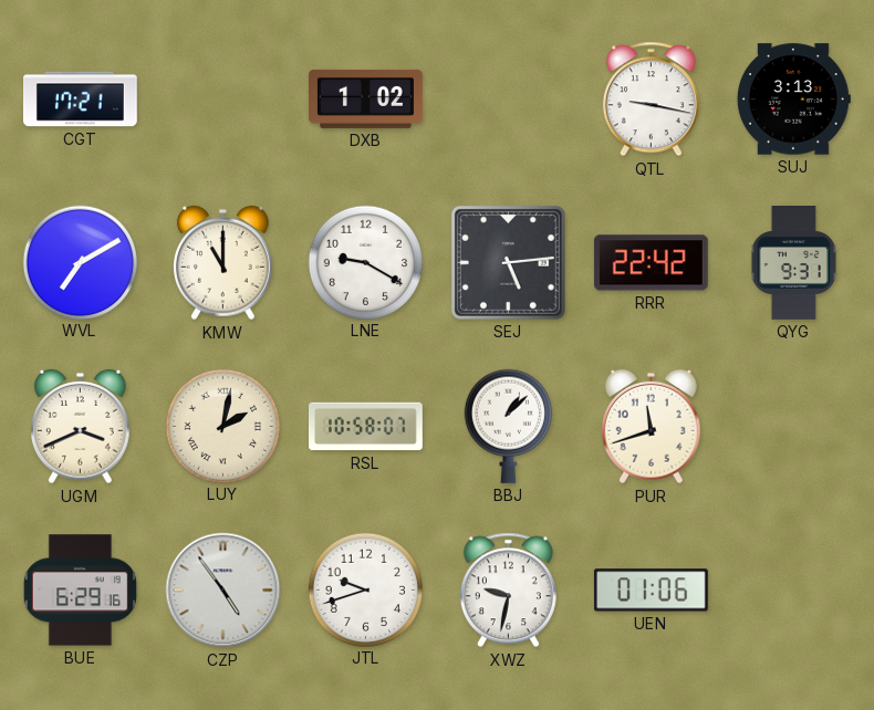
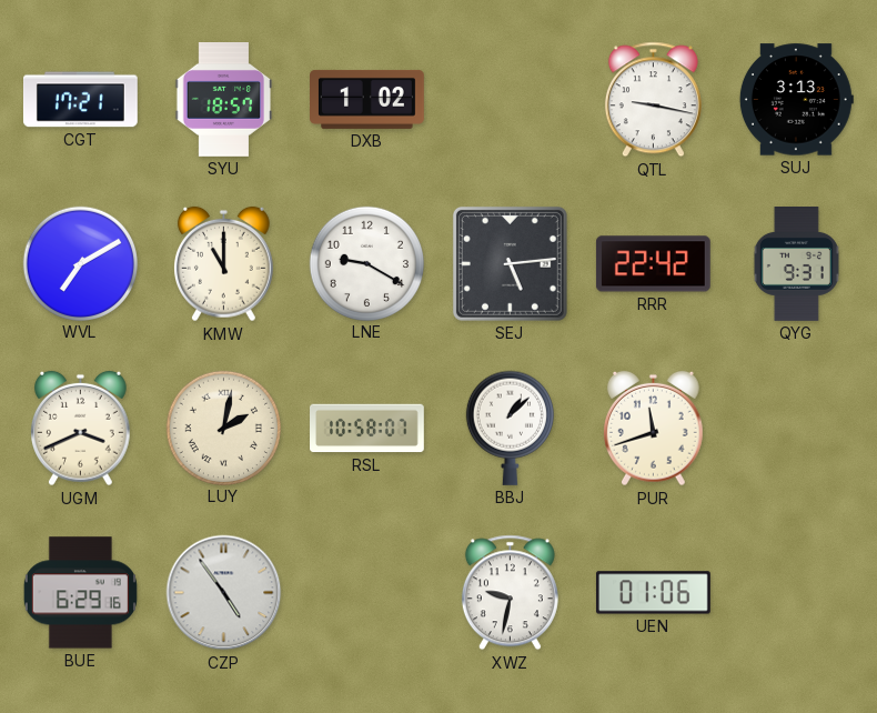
SYU: none -> 18:57
JTL: 9:42 -> none
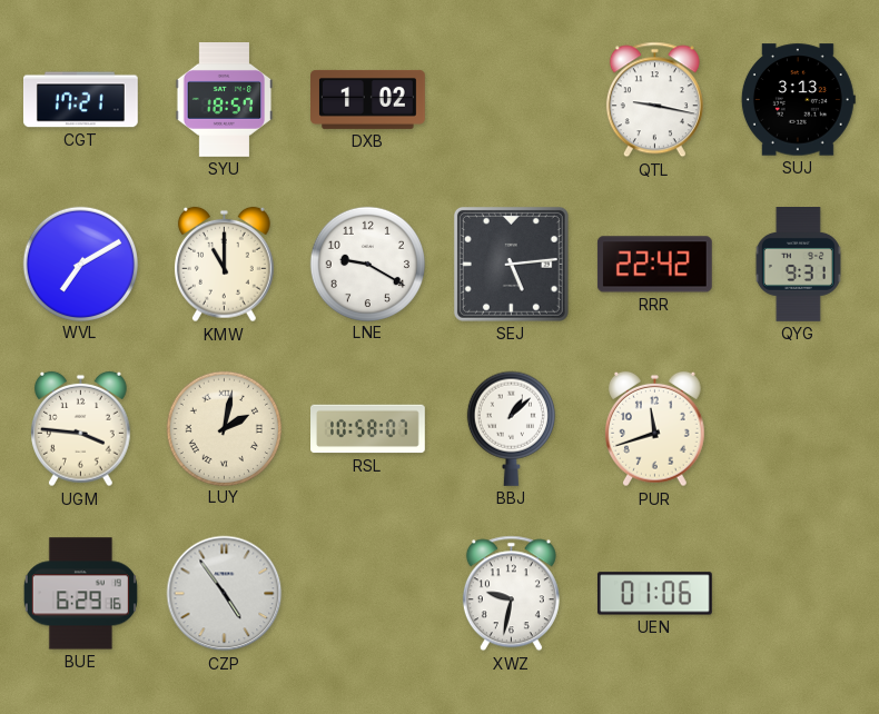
UGM: 3:41 -> 3:46
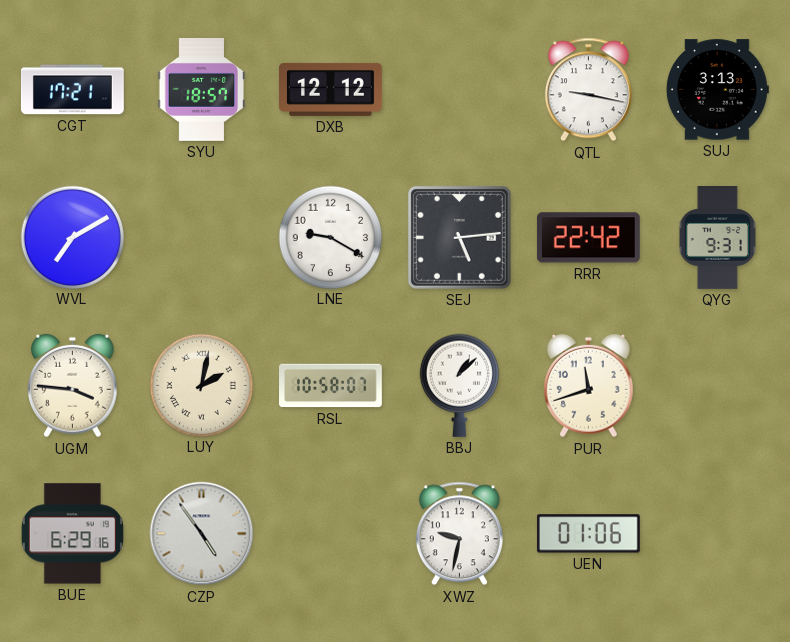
DXB: 1:02 -> 12:12
KMW: 11:00 -> none
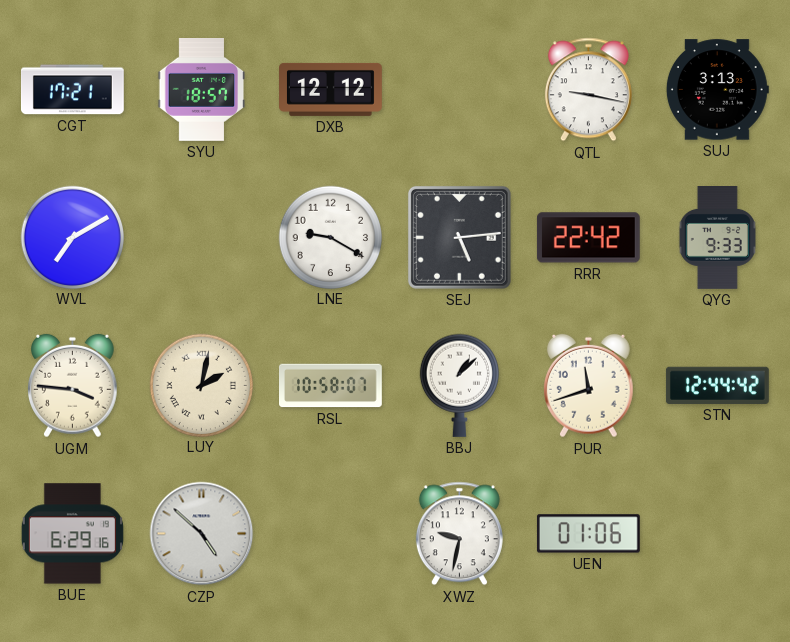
QYG: 9:31 -> 9:33
STN: none -> 12:44
CZP: 4:54 -> 4:52
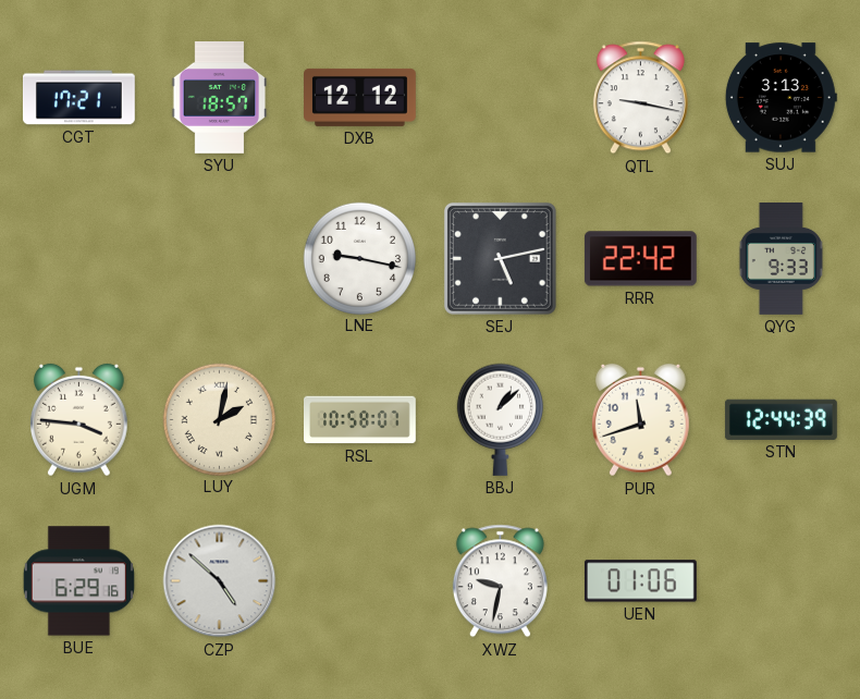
WVL: 7:10 -> none
LNE: 9:20 -> 9:17
SEJ: 5:14 -> 5:13
STN: 12:44:42 -> 12:44:39
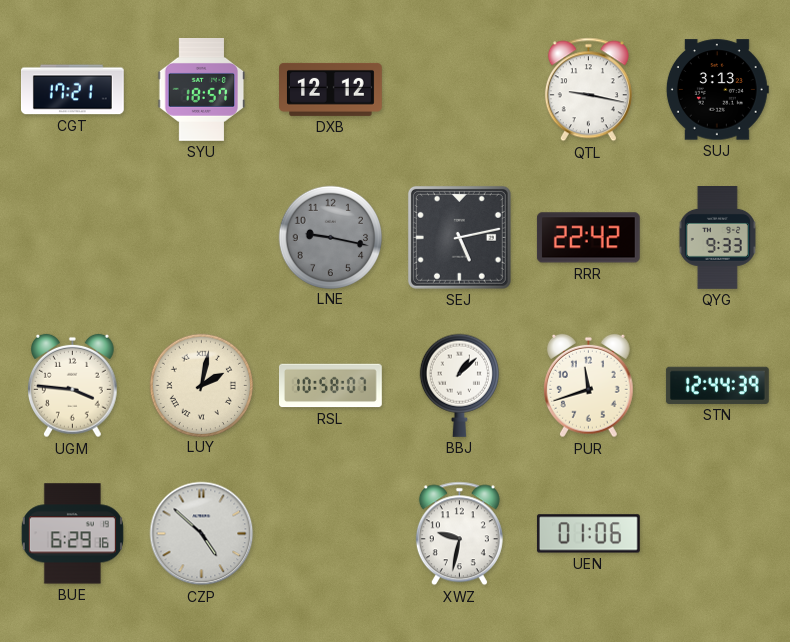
LNE dial: white -> grey
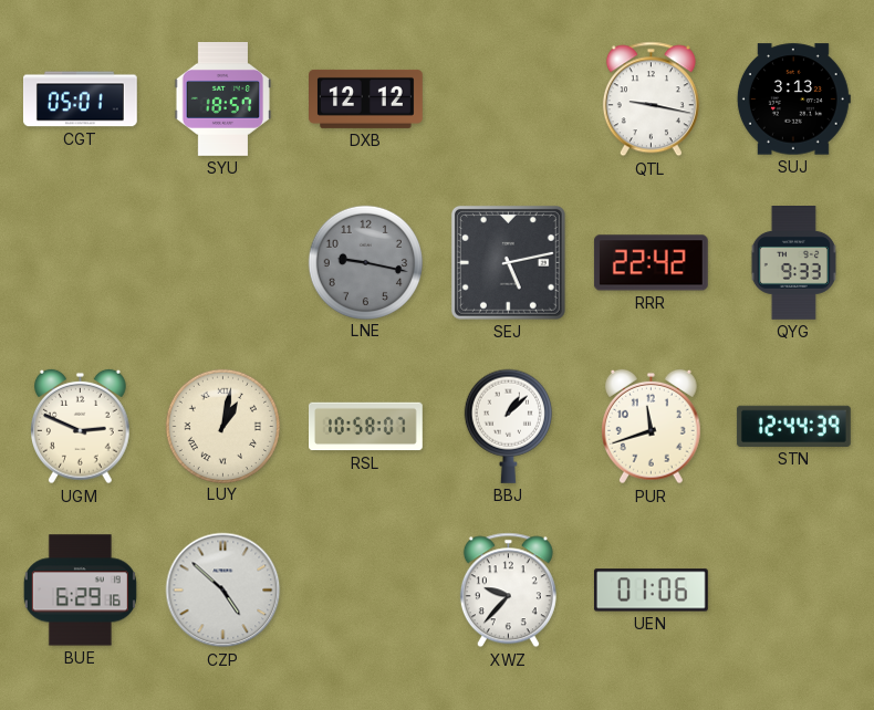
CGT: 17:21 -> 05:01
UGM: 3:46 -> 2:49
LUY: 2:02 -> 1:02
XWZ: 9:32 -> 9:37
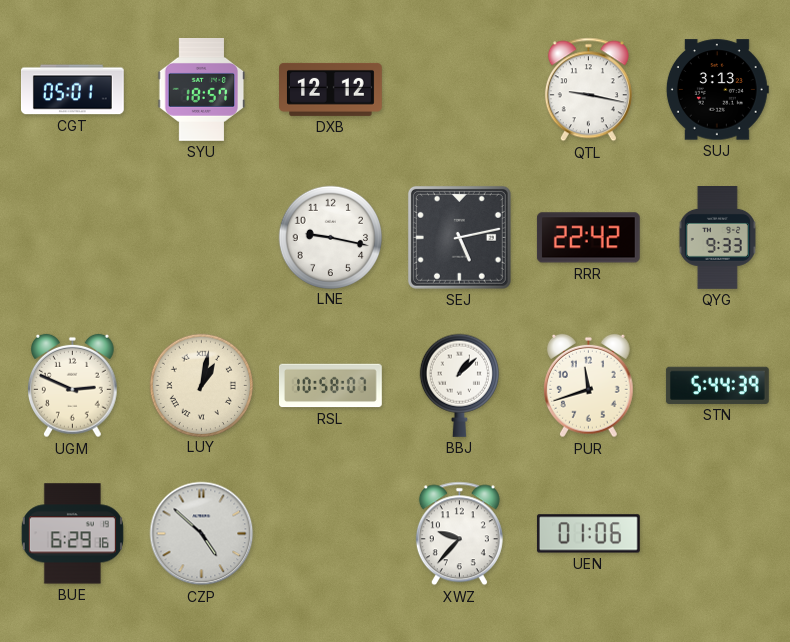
LNE dial: grey -> white
STN: 12:44 -> 5:44
